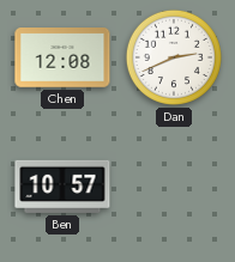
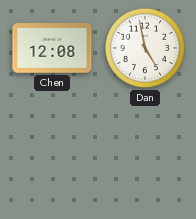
Dan: 2:41 -> 4:58
Ben: 10:57 -> none
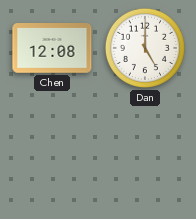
Dan: 4:58 -> 5:00
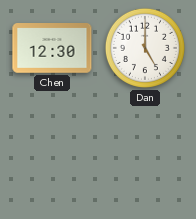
Chen: 12:08 -> 12:30
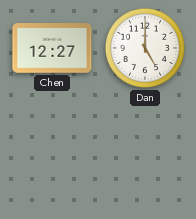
Chen: 12:30 -> 12:27
